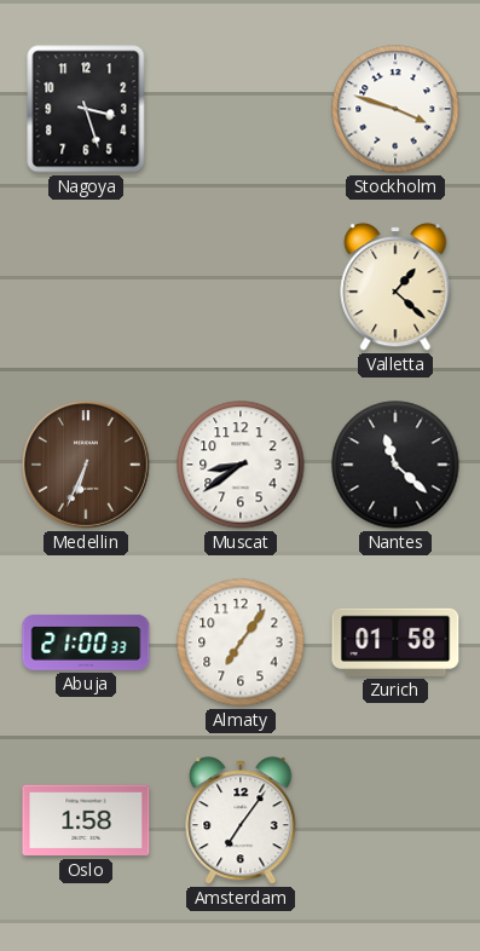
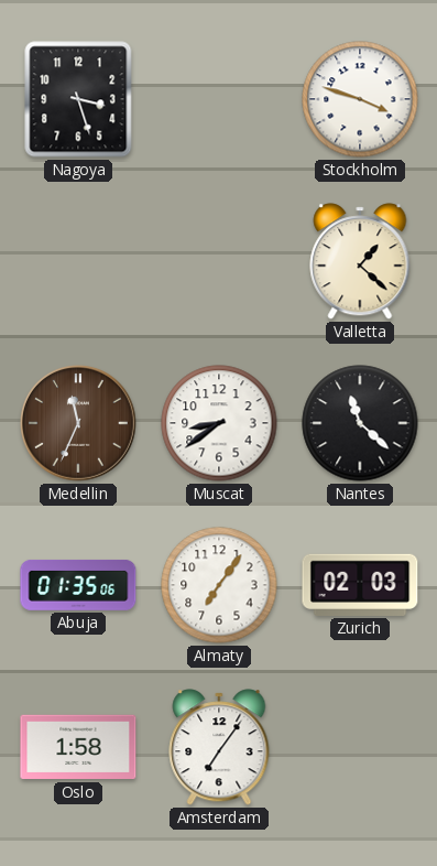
Medellin: 6:34 -> 11:34
Abuja: 21:00 -> 01:35
Zurich: 01:58 -> 02:03
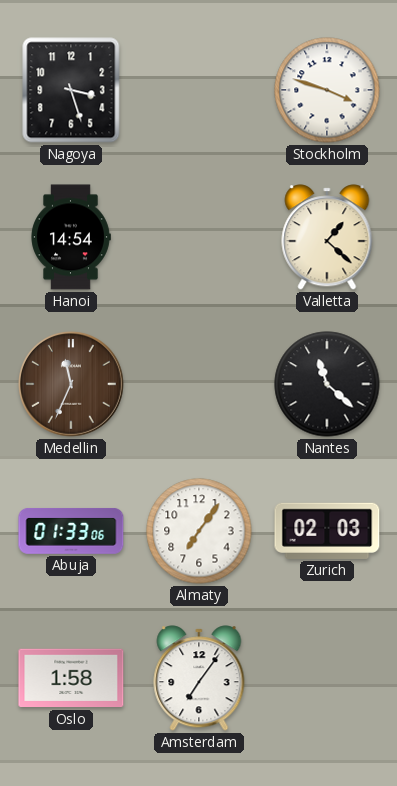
Hanoi: none -> 14:54
Muscat: 8:39 -> none
Abuja: 01:35 -> 01:33
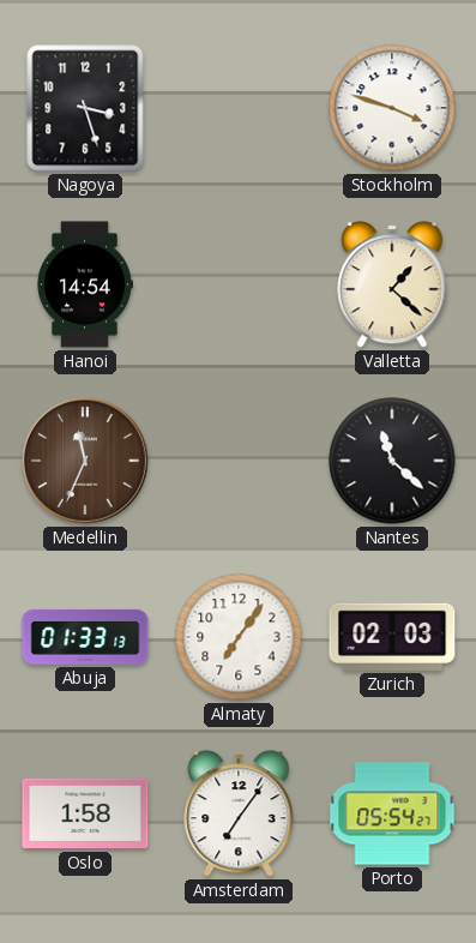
Abuja: 01:33:06 -> 01:33:13
Porto: none -> 05:54
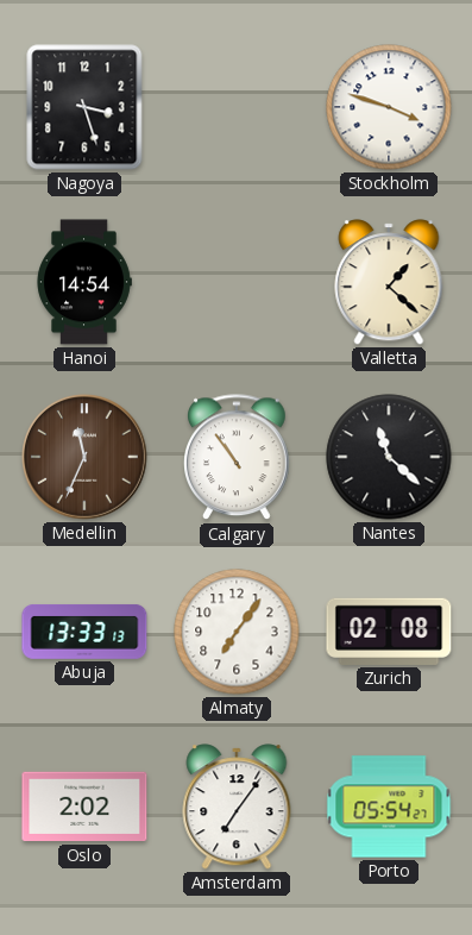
Calgary: none -> 10:54
Abuja: 01:33 -> 13:33
Zurich: 02:03 -> 02:08
Oslo: 1:58 -> 2:02
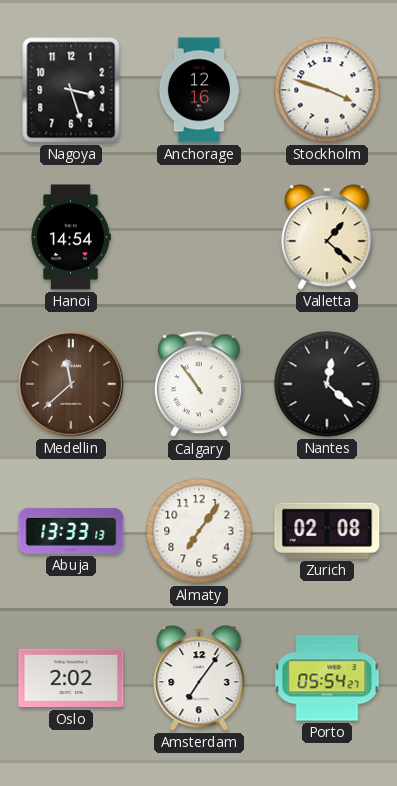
Anchorage: none -> 12:16
Medellin: 11:34 -> 11:38
Nantes: 11:22 -> 12:22
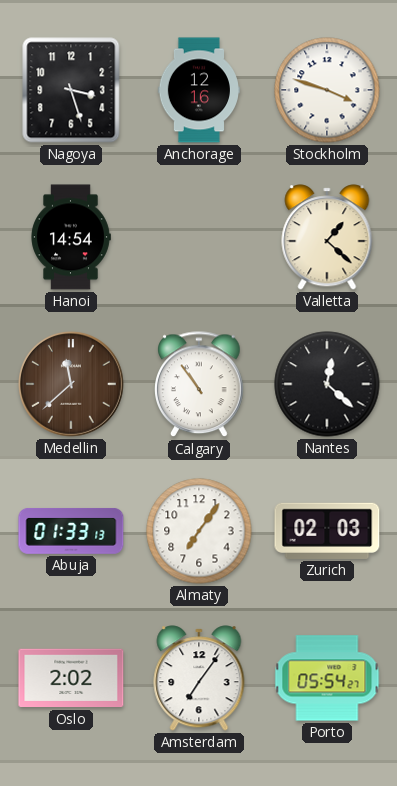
Abuja: 13:33 -> 01:33
Zurich: 02:08 -> 02:03
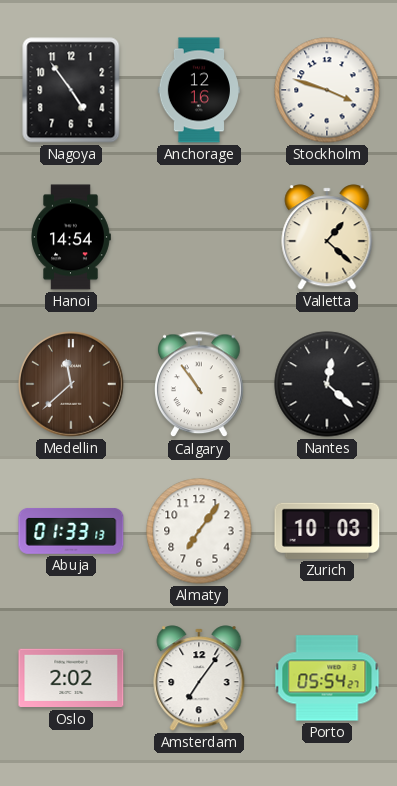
Nagoya: 3:27 -> 4:54
Zurich: 02:03 -> 10:03
